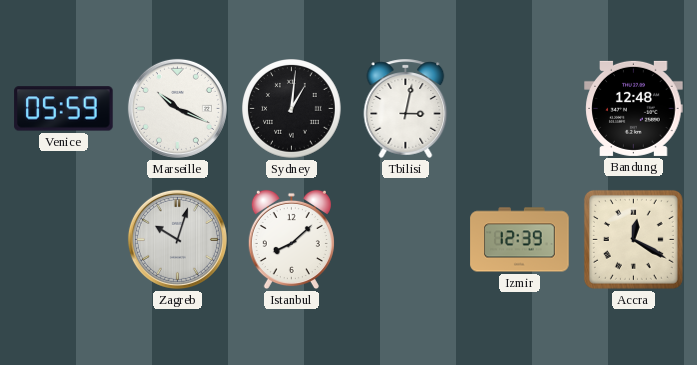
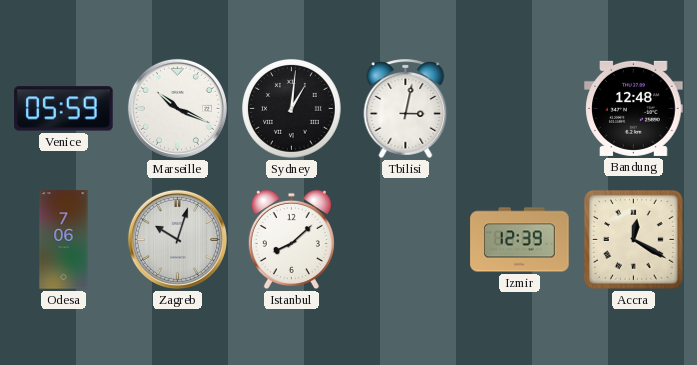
Odesa: none -> 7:06
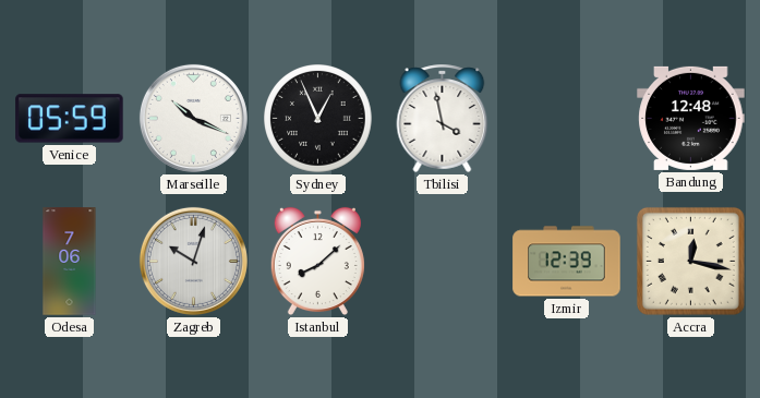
Sydney: 1:01 -> 12:56
Tbilisi: 3:02 -> 3:58
Accra: 12:20 -> 12:17
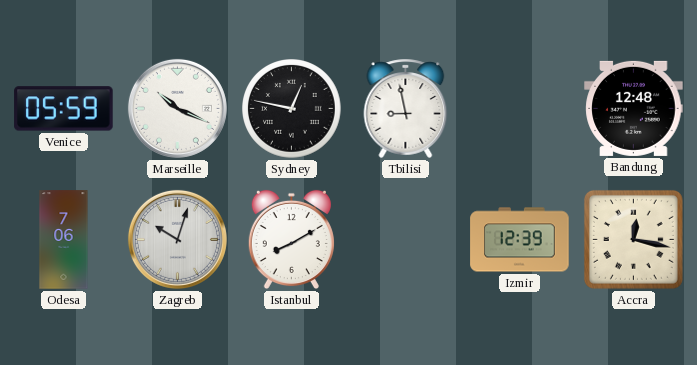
Sydney: 12:56 -> 12:47
Tbilisi: 3:58 -> 8:58
Istanbul: 8:08 -> 8:10
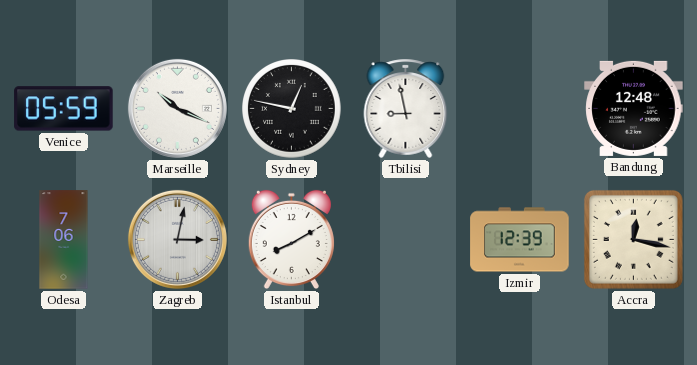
Zagreb: 10:03 -> 3:02
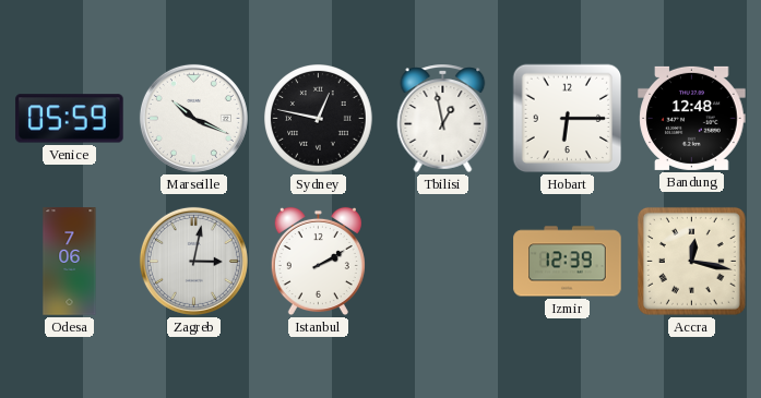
Tbilisi: 8:58 -> 12:58
Hobart: none -> 6:15
Istanbul: 8:10 -> 2:10
